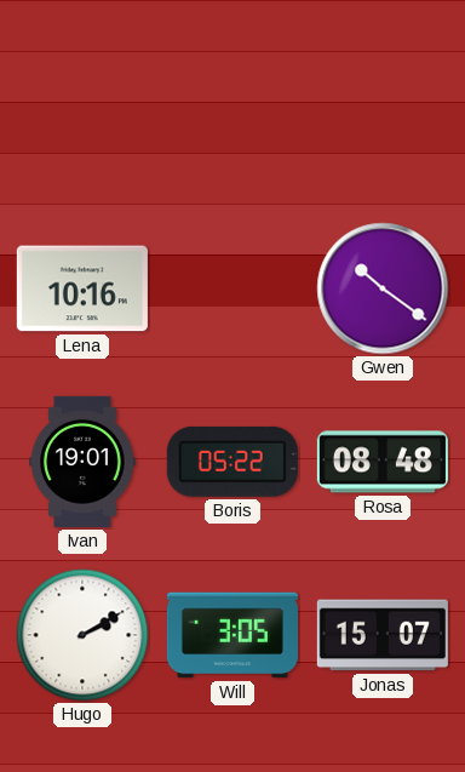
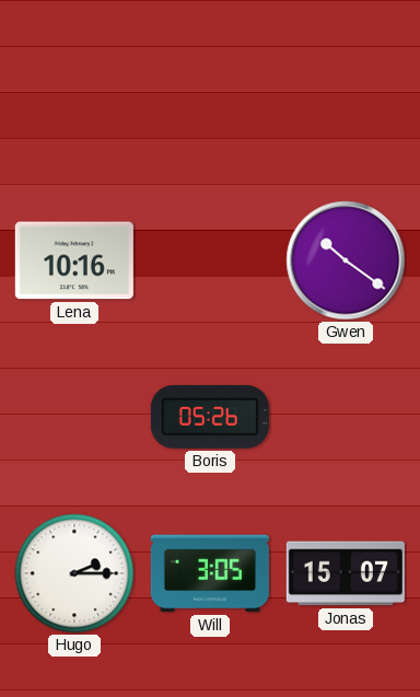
Ivan: 19:01 -> none
Boris: 05:22 -> 05:26
Rosa: 08:48 -> none
Hugo: 2:10 -> 2:15
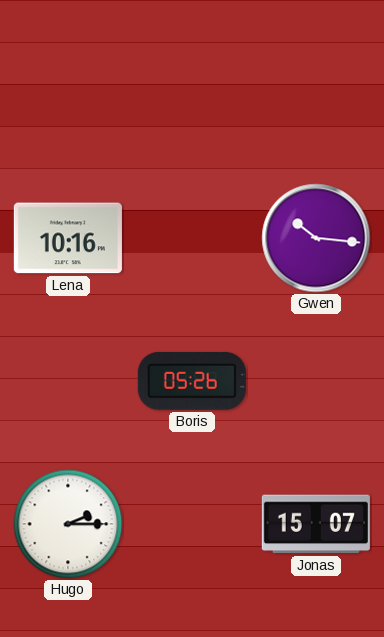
Gwen: 10:21 -> 10:16
Will: 3:05 -> none
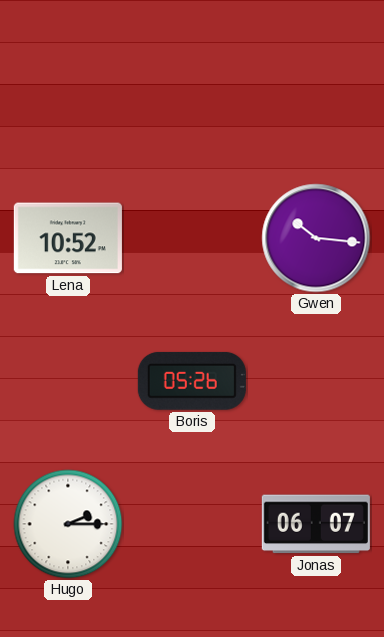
Lena: 10:16 -> 10:52
Jonas: 15:07 -> 06:07
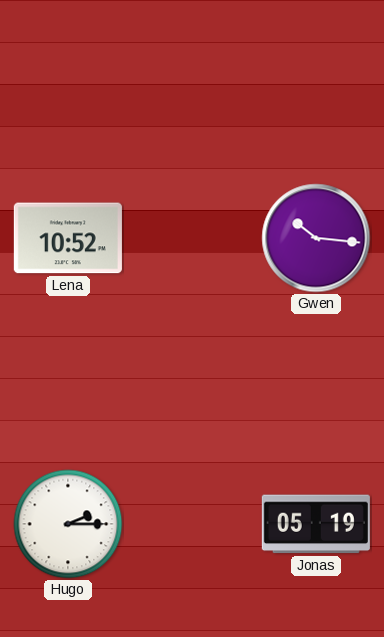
Boris: 05:26 -> none
Jonas: 06:07 -> 05:19
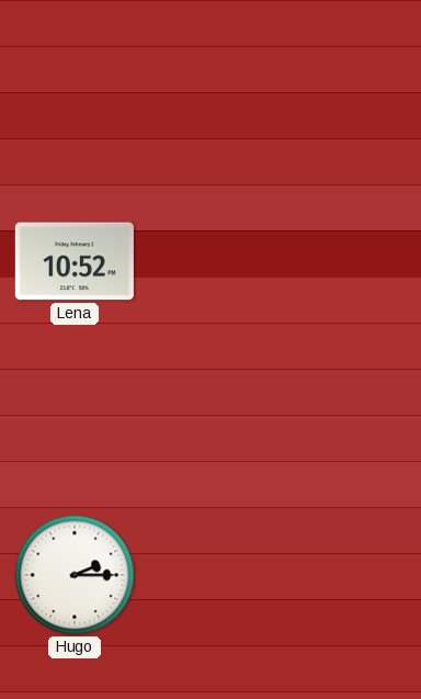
Gwen: 10:16 -> none
Jonas: 05:19 -> none
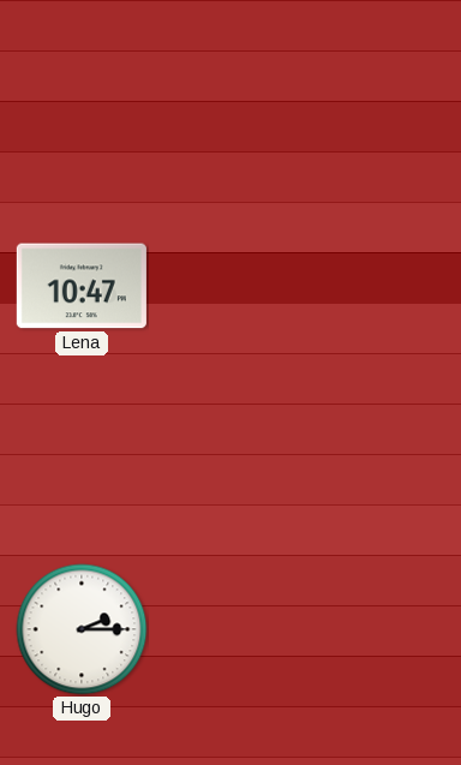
Lena: 10:52 -> 10:47
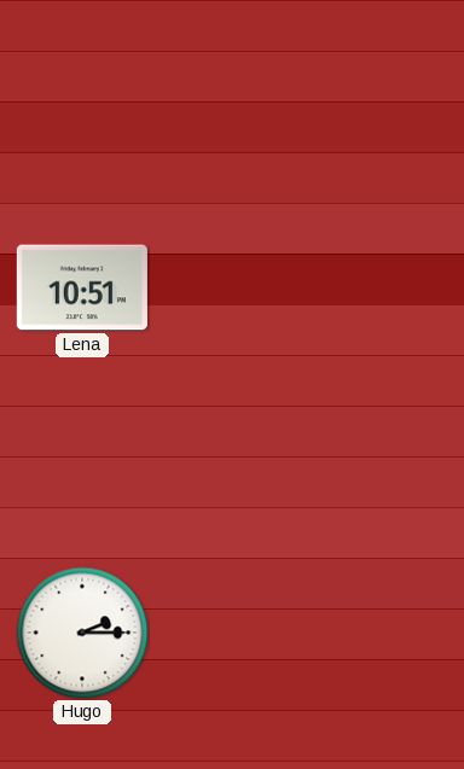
Lena: 10:47 -> 10:51
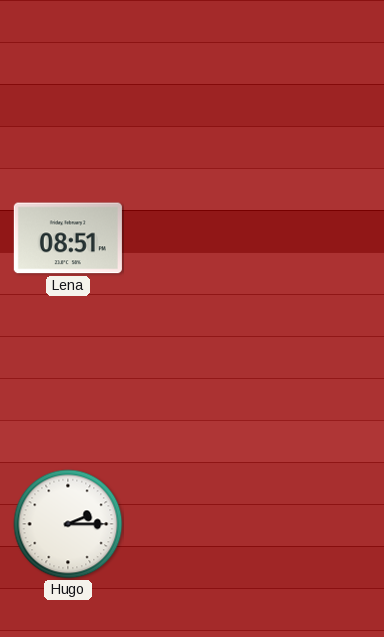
Lena: 10:51 -> 08:51
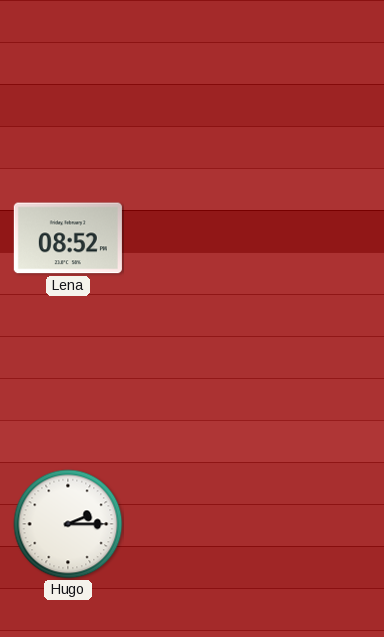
Lena: 08:51 -> 08:52
